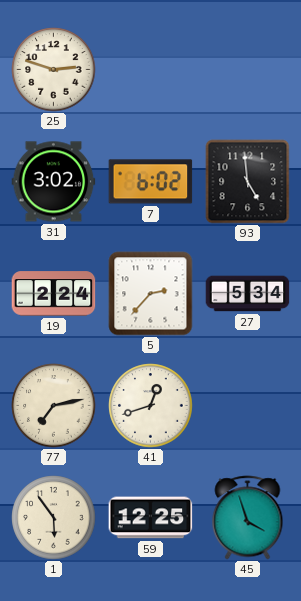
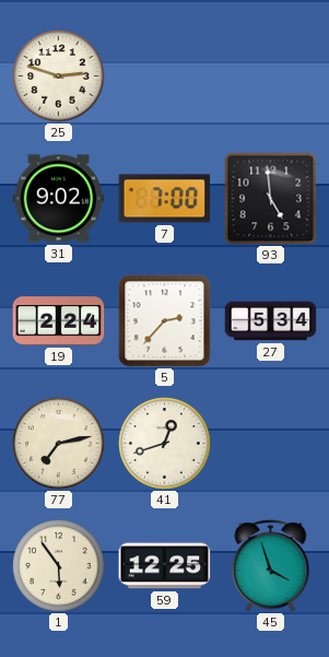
31: 3:02 -> 9:02
7: 6:02 -> 7:00
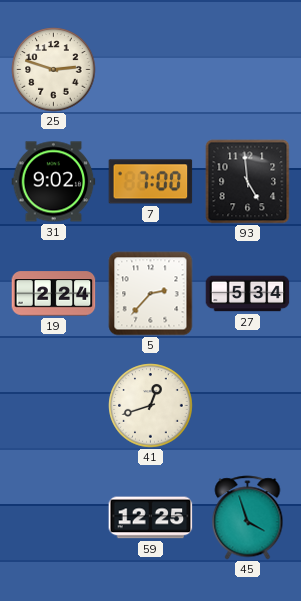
77: 7:13 -> none
1: 5:54 -> none
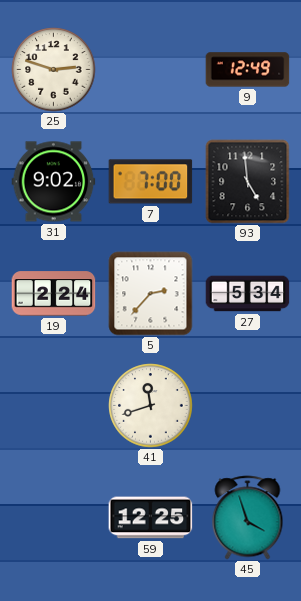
9: none -> 12:49
41: 12:42 -> 11:42
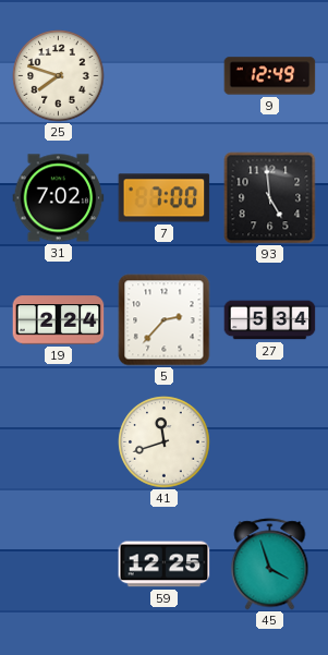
25: 2:48 -> 7:48
31: 9:02 -> 7:02
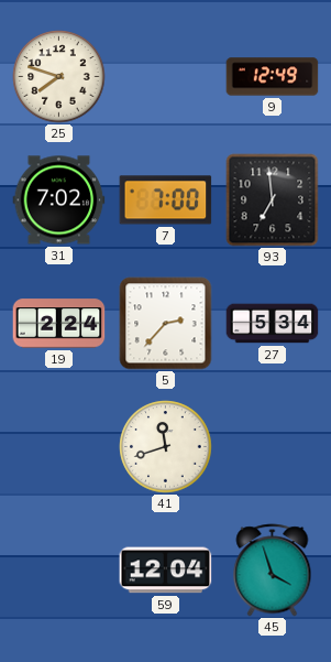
93: 4:59 -> 6:59
59: 12:25 -> 12:04
